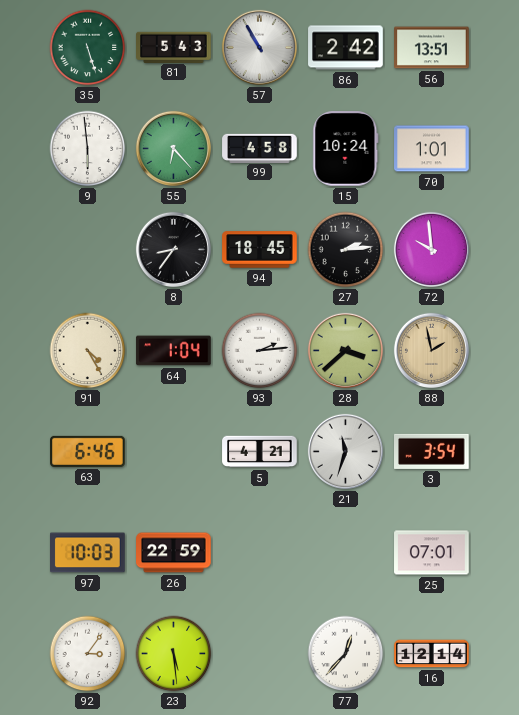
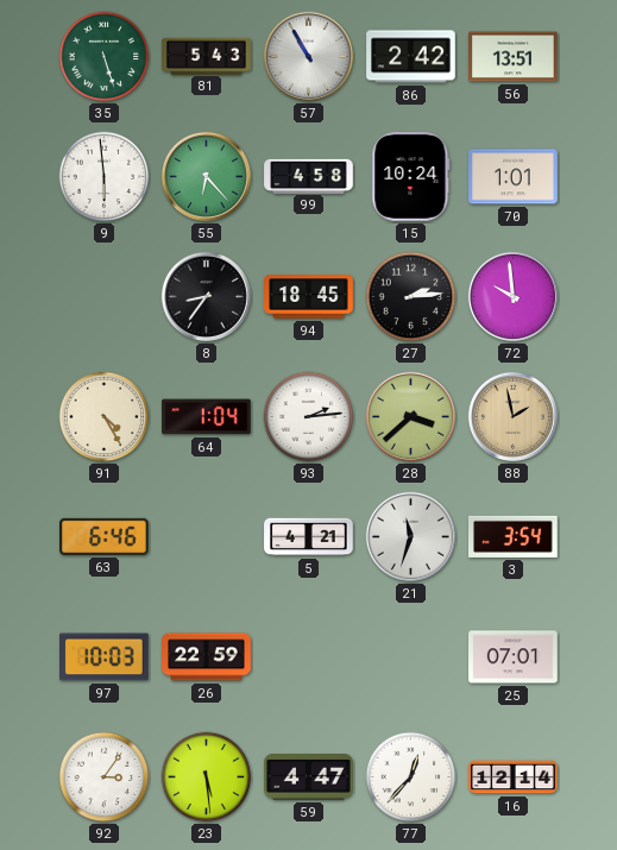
59: none -> 4:47
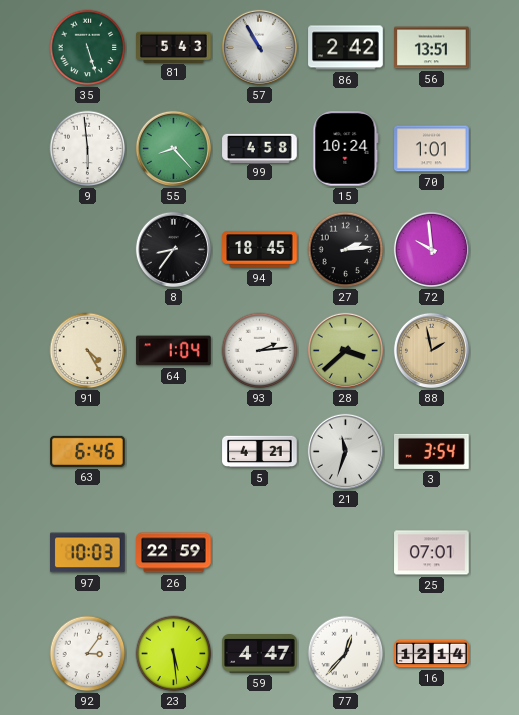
55: 6:23 -> 8:23
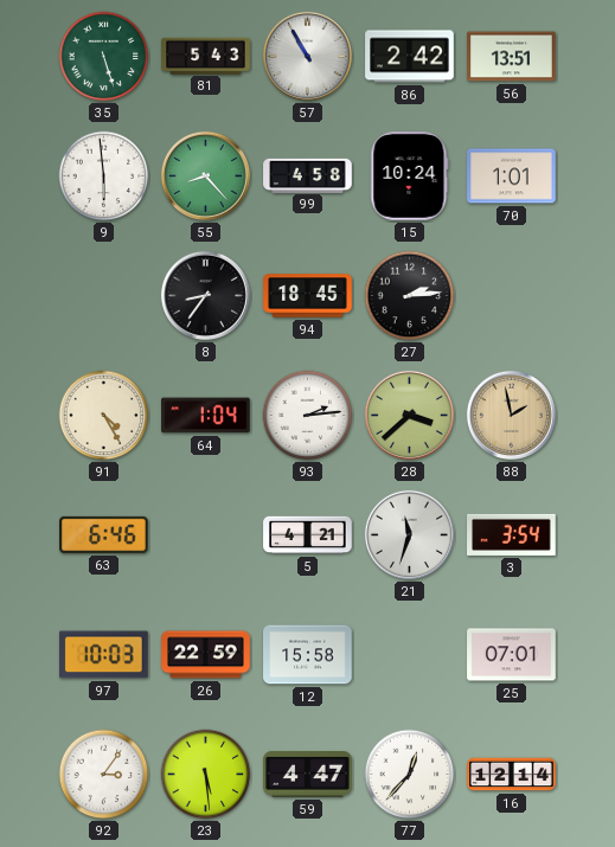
72: 9:59 -> none
12: none -> 15:58
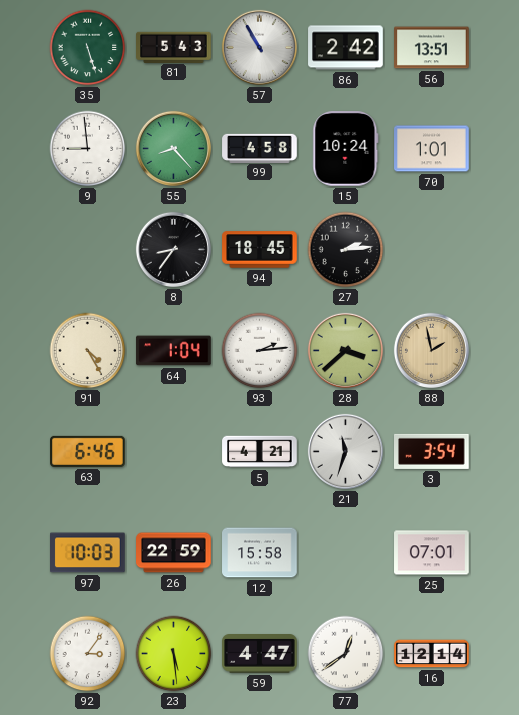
9: 5:59 -> 8:59
77: 12:37 -> 12:39
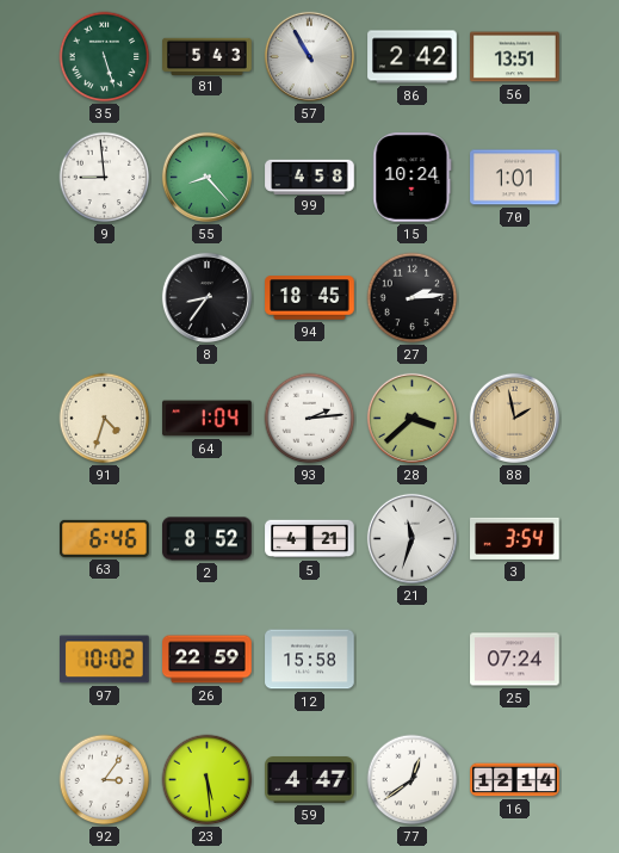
91: 4:25 -> 4:33
2: none -> 8:52
97: 10:03 -> 10:02
25: 07:01 -> 07:24
